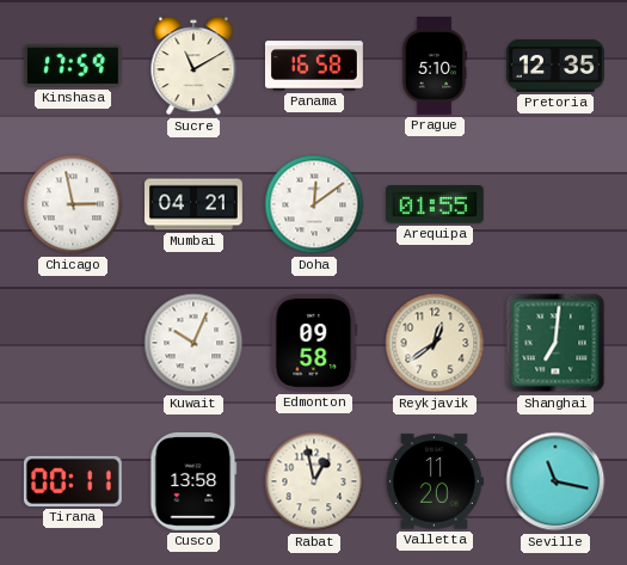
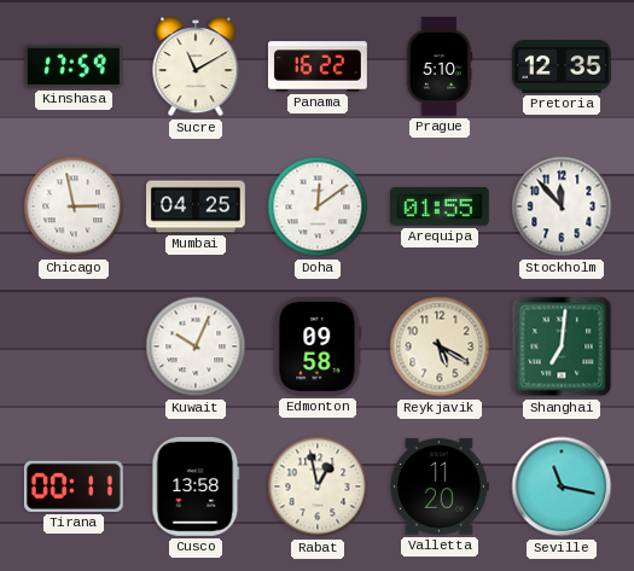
Panama: 16:58 -> 16:22
Mumbai: 04:21 -> 04:25
Stockholm: none -> 11:53
Reykjavik: 12:39 -> 5:20
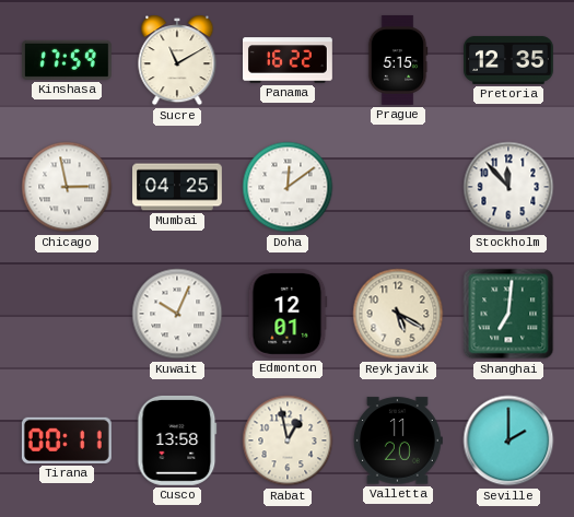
Prague: 5:10 -> 5:15
Arequipa: 01:55 -> none
Edmonton: 09:58 -> 12:01
Seville: 11:17 -> 2:00
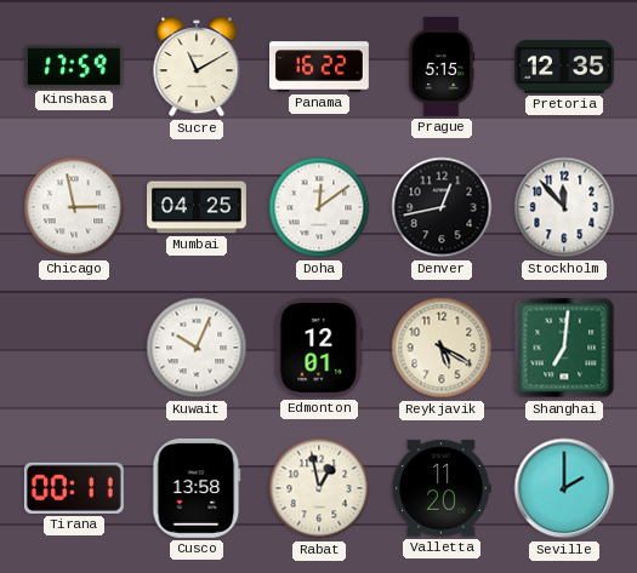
Denver: none -> 12:43
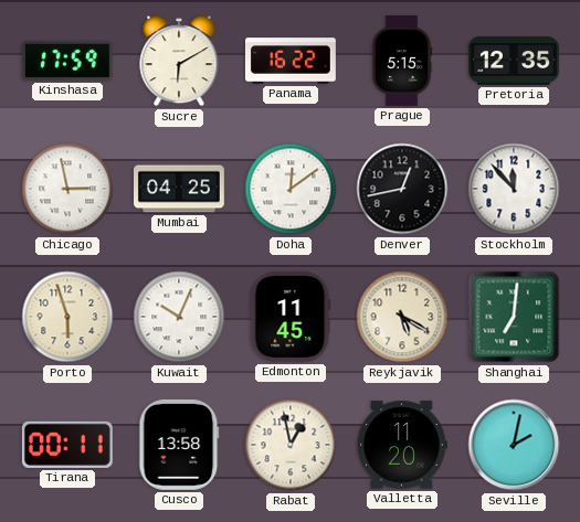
Sucre: 11:10 -> 6:10
Porto: none -> 5:57
Edmonton: 12:01 -> 11:45
Seville: 2:00 -> 2:02
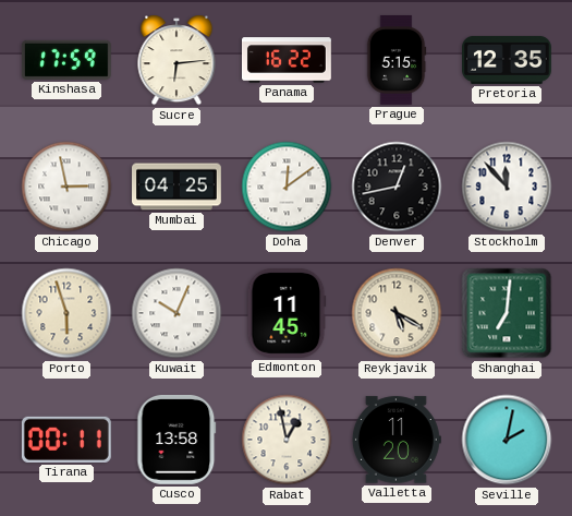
Sucre: 6:10 -> 6:14
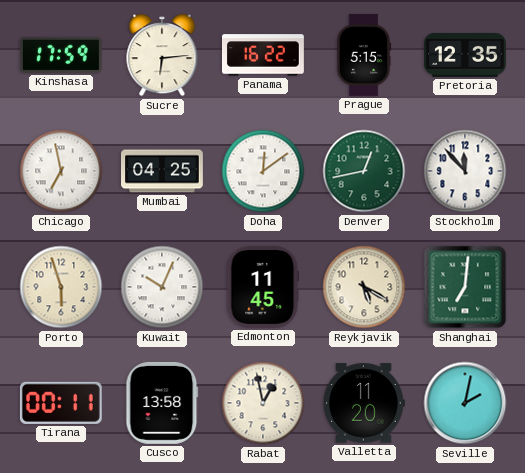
Chicago: 2:58 -> 6:58
Denver dial: black -> green
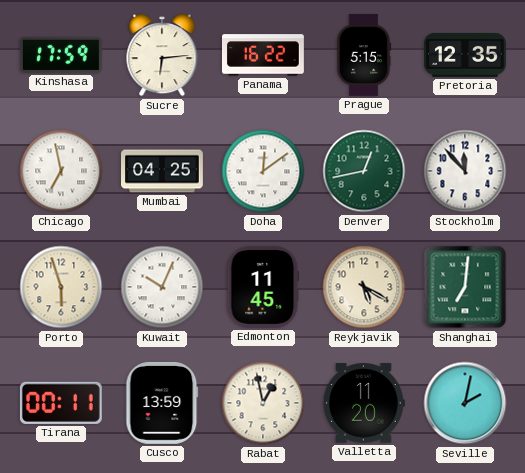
Cusco: 13:58 -> 13:59
